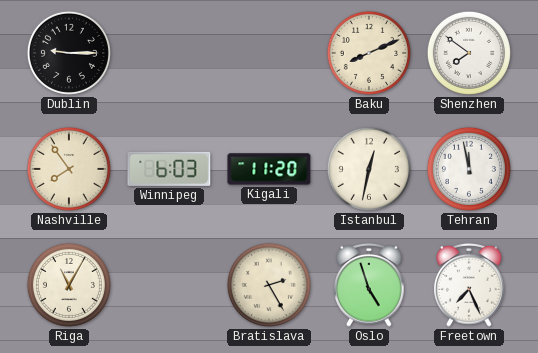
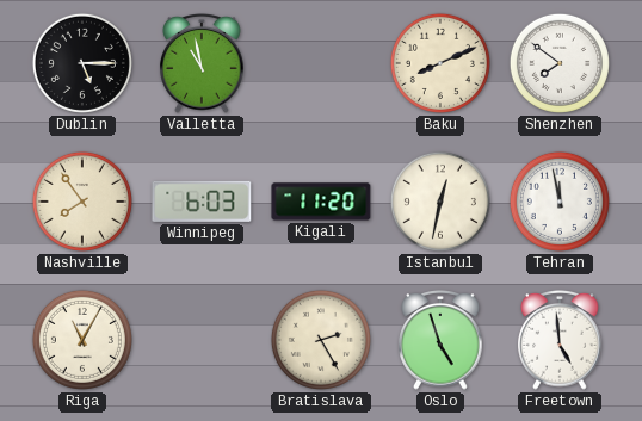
Dublin: 9:15 -> 5:15
Valletta: none -> 10:58
Freetown: 7:26 -> 4:59
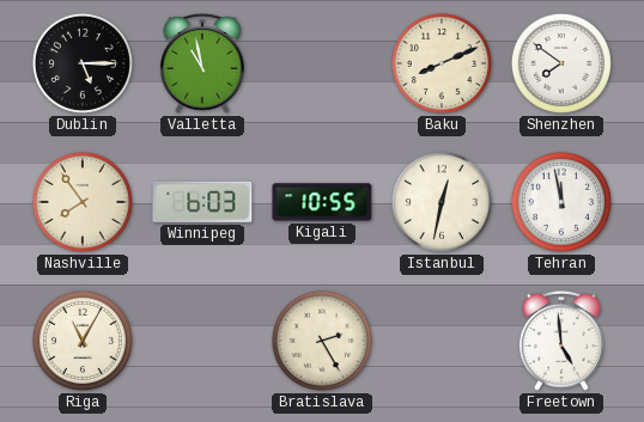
Kigali: 11:20 -> 10:55
Oslo: 4:57 -> none
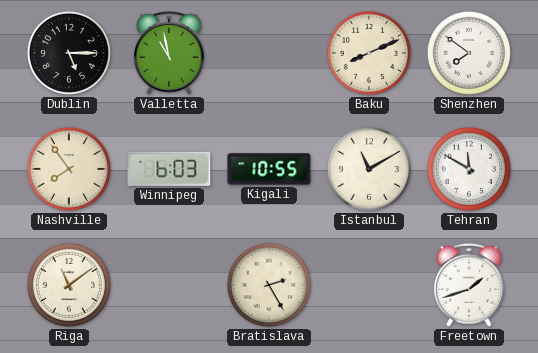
Istanbul: 12:32 -> 11:10
Tehran: 11:58 -> 11:50
Riga: 11:05 -> 11:09
Freetown: 4:59 -> 1:42
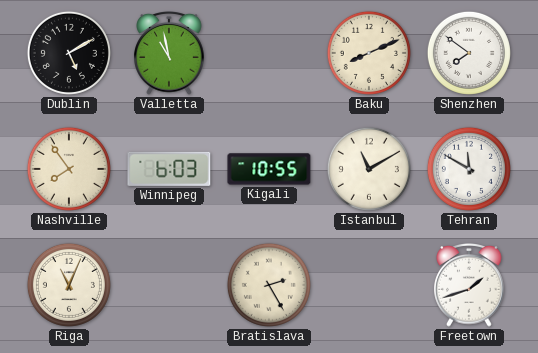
Dublin: 5:15 -> 5:10
Riga: 11:09 -> 11:04
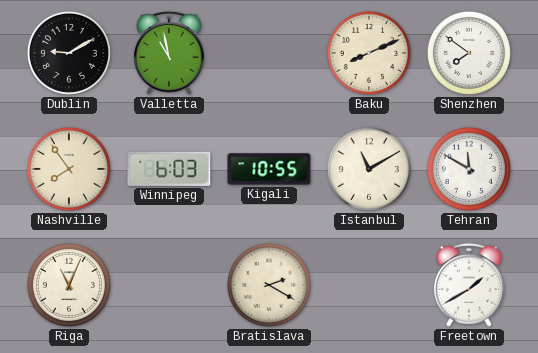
Dublin: 5:10 -> 9:10
Bratislava: 2:25 -> 2:20
Freetown: 1:42 -> 1:40
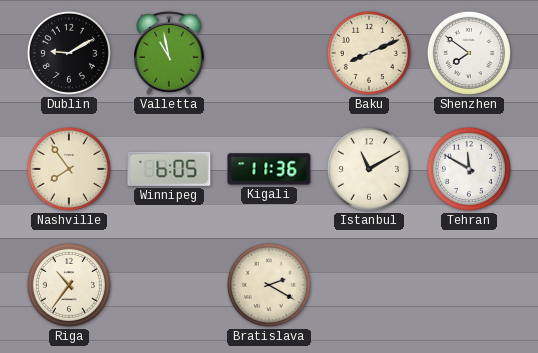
Winnipeg: 6:03 -> 6:05
Kigali: 10:55 -> 11:36
Riga: 11:04 -> 10:36
Freetown: 1:40 -> none
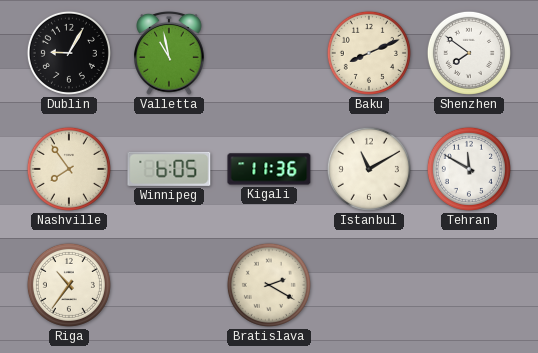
Dublin: 9:10 -> 9:05
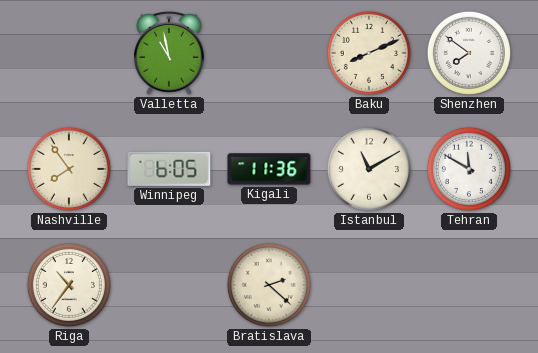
Dublin: 9:05 -> none
Bratislava: 2:20 -> 2:22
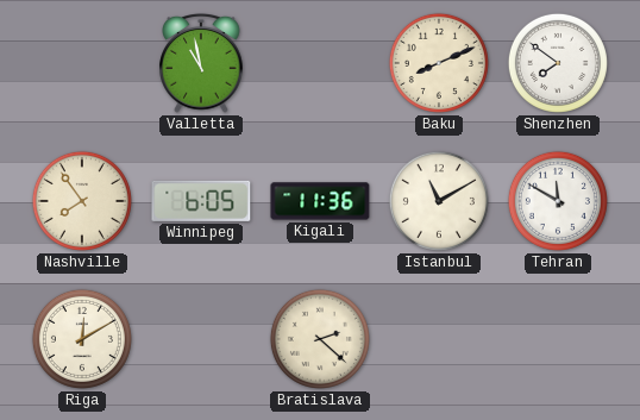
Riga: 10:36 -> 12:10
